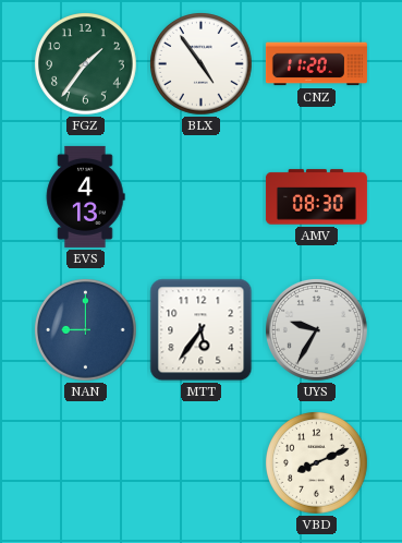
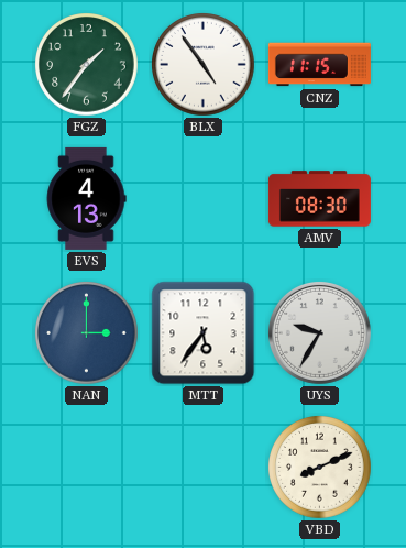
CNZ: 11:20 -> 11:15
NAN: 9:00 -> 3:00
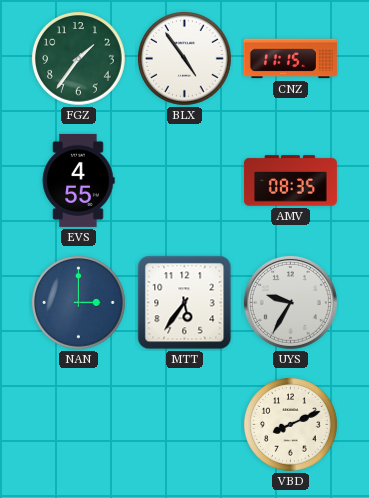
EVS: 4:13 -> 4:55
AMV: 08:30 -> 08:35
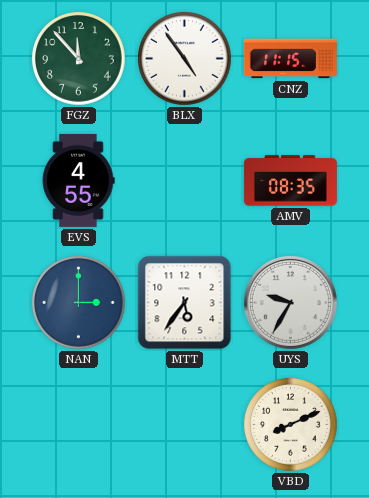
FGZ: 1:36 -> 11:53
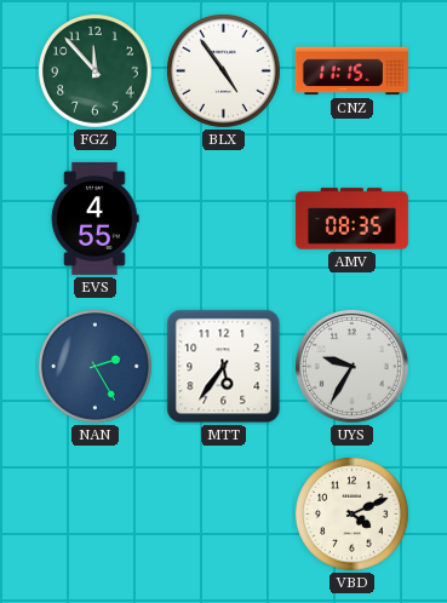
NAN: 3:00 -> 2:25
VBD: 8:11 -> 4:11
